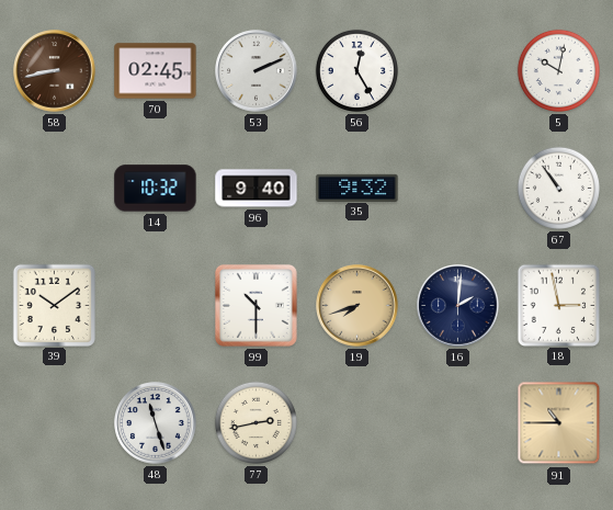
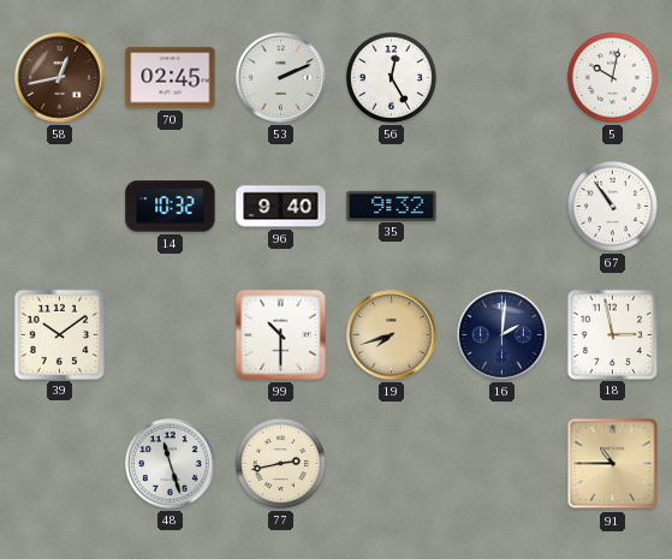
58: 8:43 -> 12:43
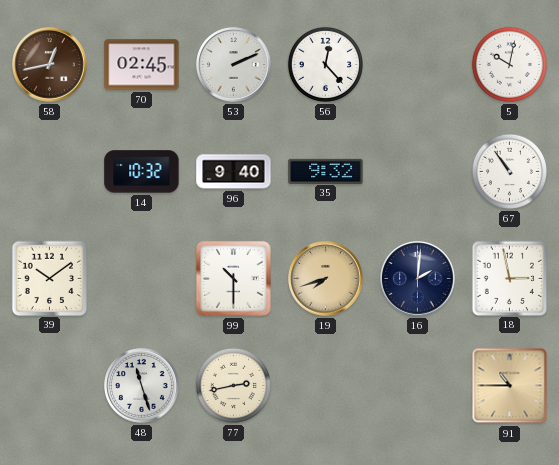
56: 12:25 -> 12:23
